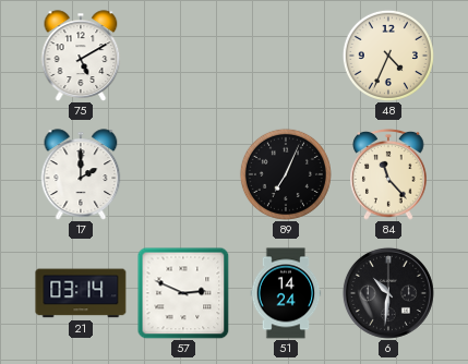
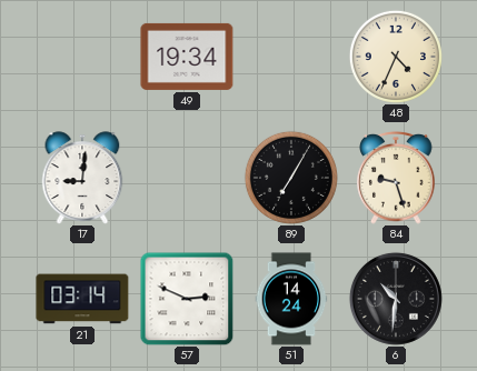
75: 5:10 -> none
49: none -> 19:34
17: 2:00 -> 9:01
89: 7:04 -> 7:05
84: 11:23 -> 9:27
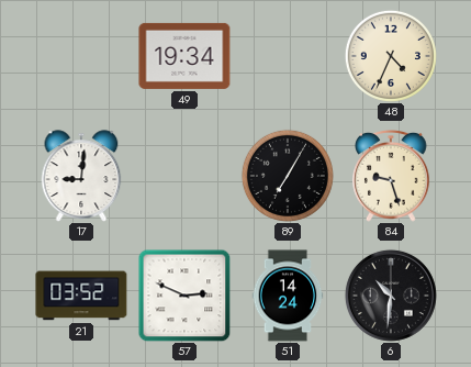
21: 03:14 -> 03:52
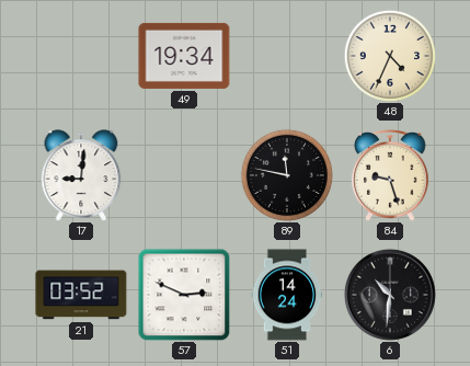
89: 7:05 -> 11:47
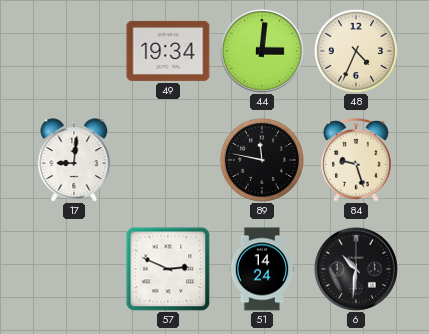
44: none -> 3:01
21: 03:52 -> none
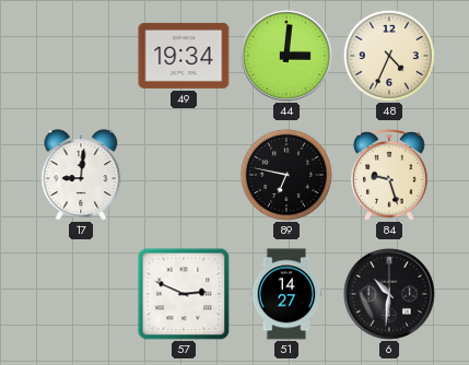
89: 11:47 -> 6:47
51: 14:24 -> 14:27
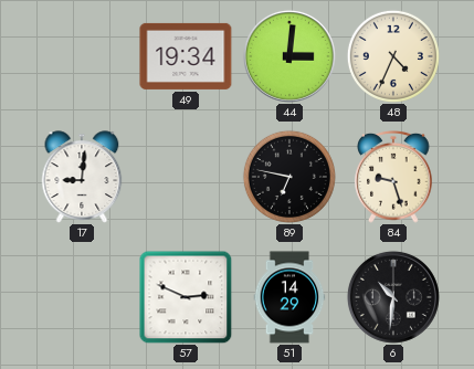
51: 14:27 -> 14:29
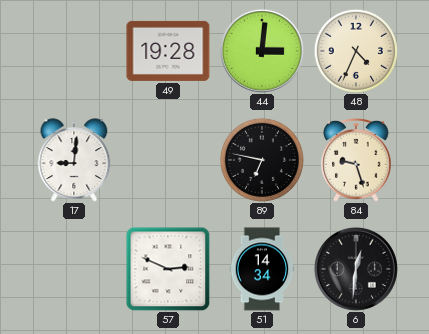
49: 19:34 -> 19:28
51: 14:29 -> 14:34
6: 10:31 -> 12:31
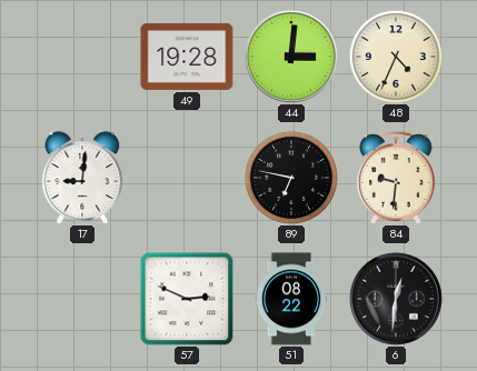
84: 9:27 -> 9:31
51: 14:34 -> 08:22
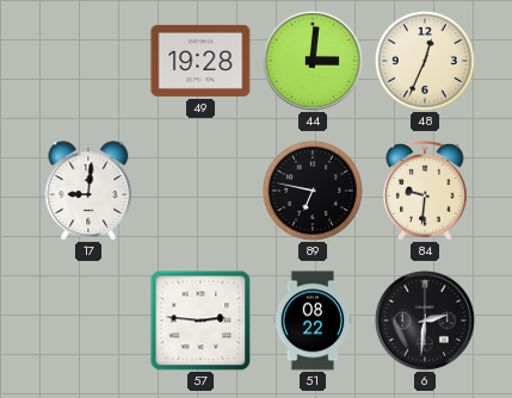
48: 4:34 -> 12:34
57: 2:49 -> 2:46
6: 12:31 -> 2:31
